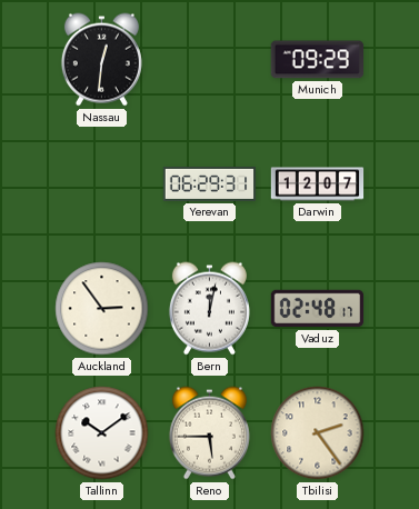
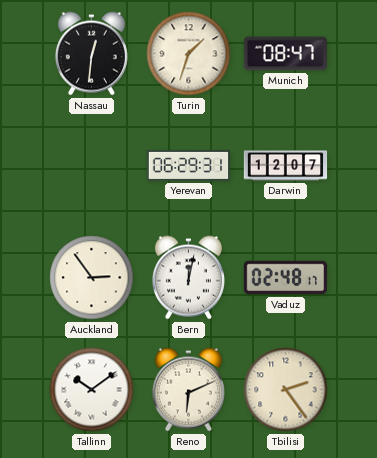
Turin: none -> 1:33
Munich: 09:29 -> 08:47
Reno: 5:45 -> 6:11
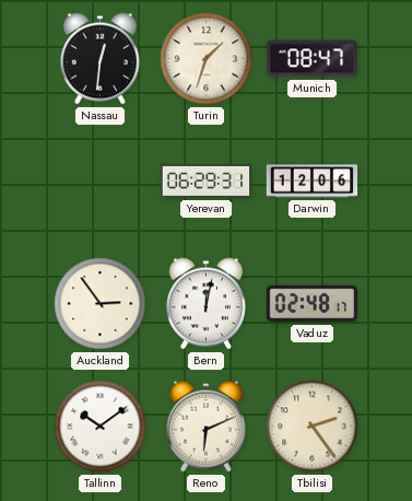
Darwin: 12:07 -> 12:06
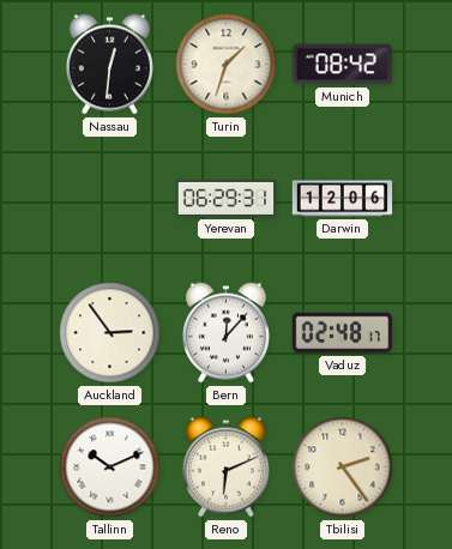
Munich: 08:47 -> 08:42
Bern: 12:02 -> 12:07
Tallinn: 10:09 -> 10:11
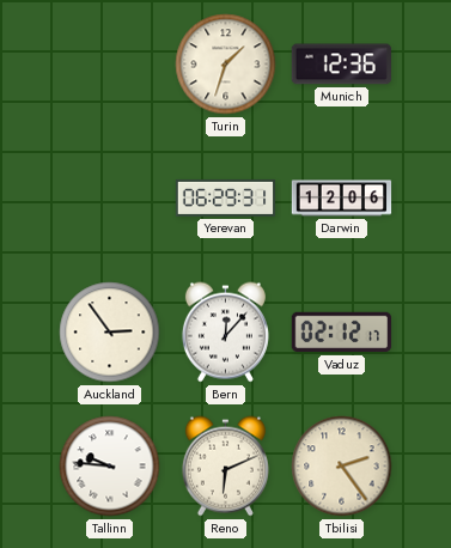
Nassau: 12:31 -> none
Munich: 08:42 -> 12:36
Vaduz: 02:48 -> 02:12
Tallinn: 10:11 -> 9:46
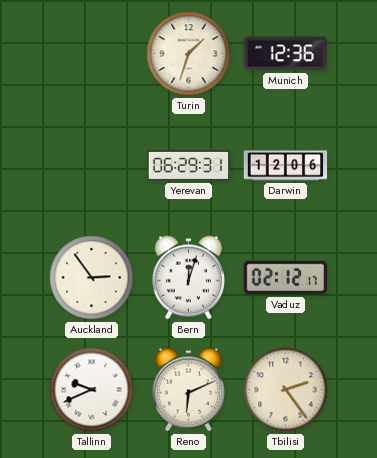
Bern: 12:07 -> 12:03
Tallinn: 9:46 -> 9:41
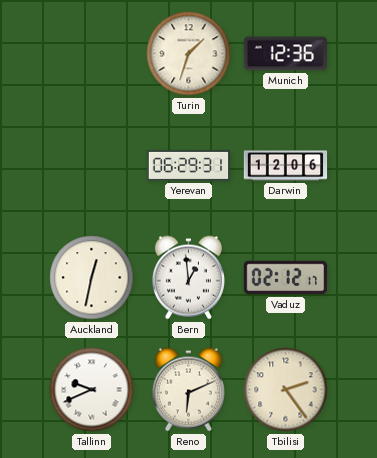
Auckland: 2:54 -> 12:32
Bern: 12:03 -> 12:59
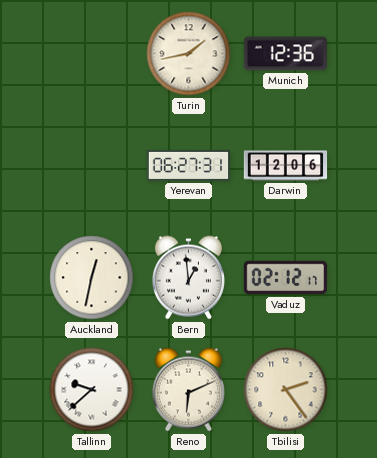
Turin: 1:33 -> 1:43
Yerevan: 06:29 -> 06:27
Tallinn: 9:41 -> 9:38
